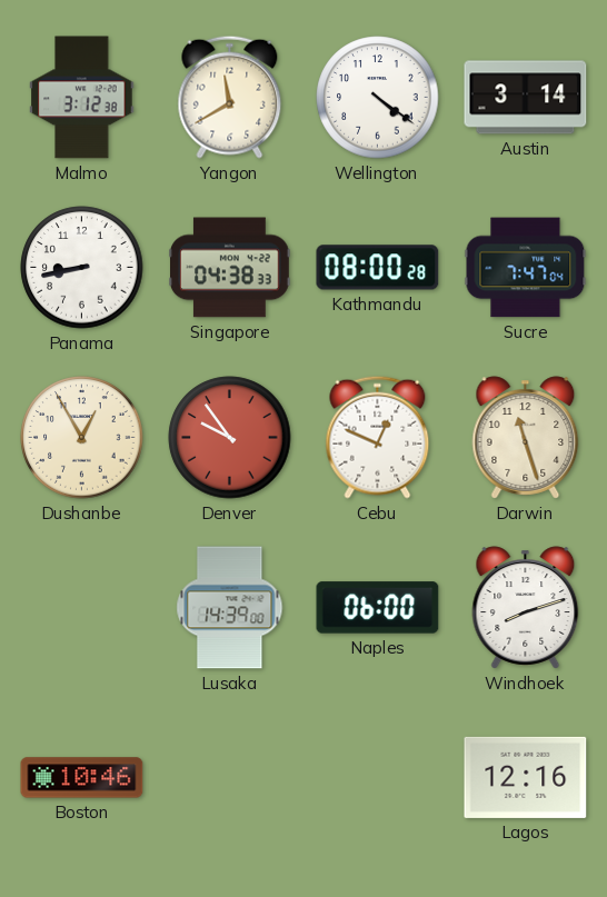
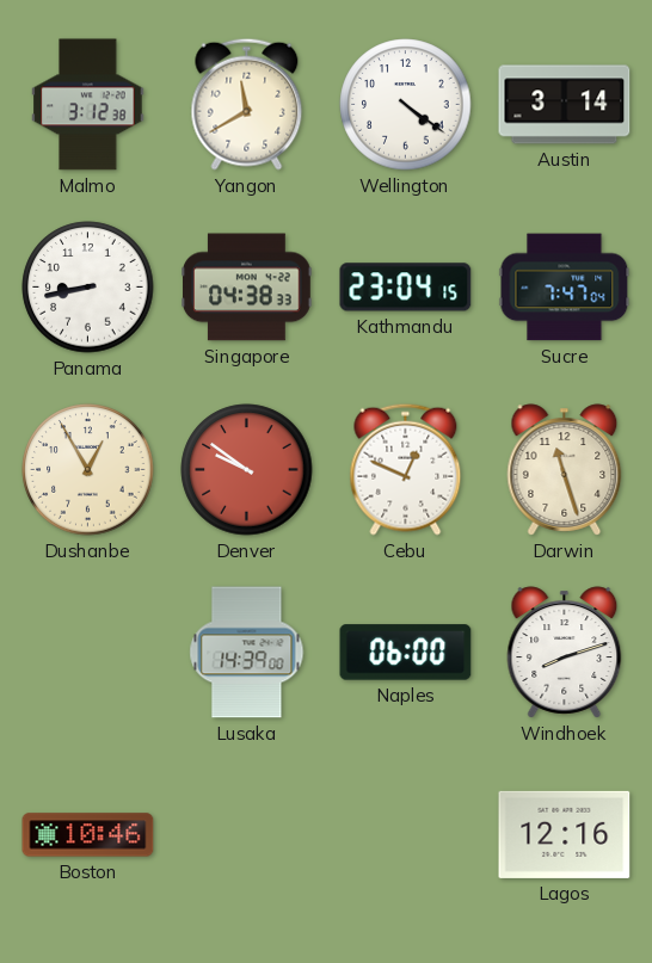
Kathmandu: 08:00 -> 23:04
Denver: 9:54 -> 9:51
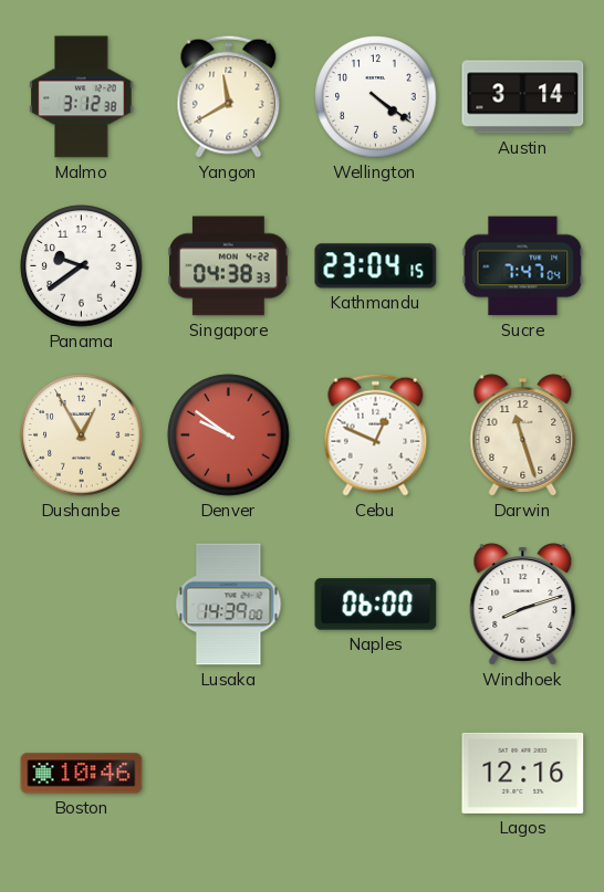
Panama: 8:43 -> 9:39
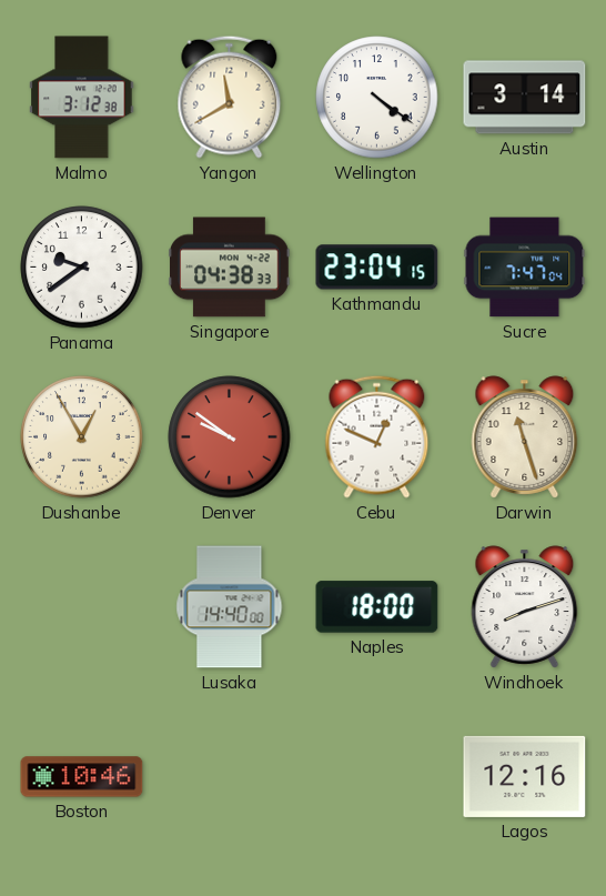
Lusaka: 14:39 -> 14:40
Naples: 06:00 -> 18:00
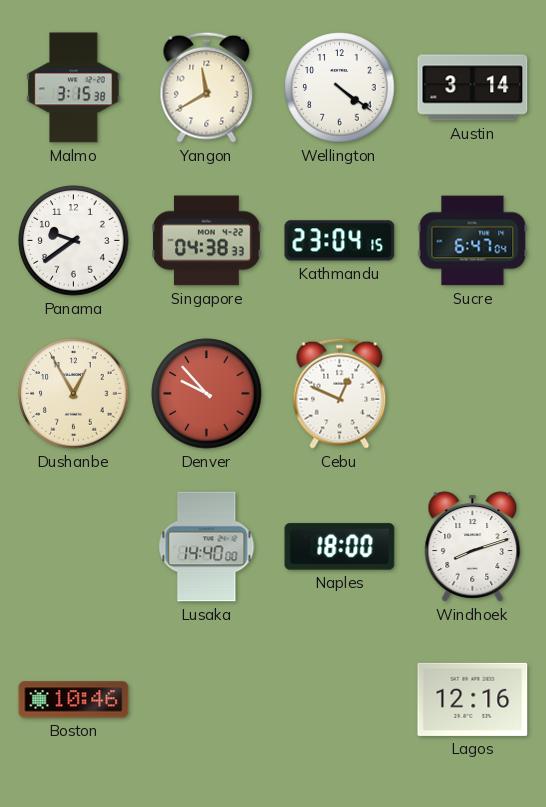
Malmo: 3:12 -> 3:15
Sucre: 7:47 -> 6:47
Denver: 9:51 -> 9:53
Darwin: 11:27 -> none
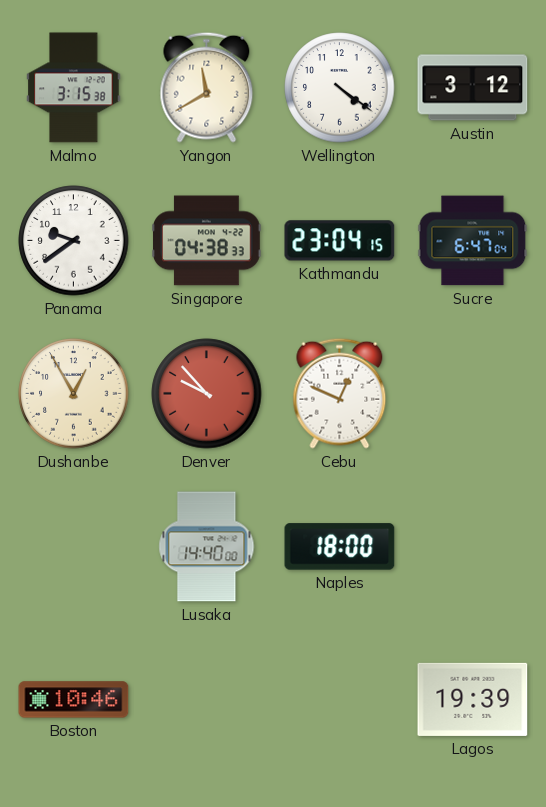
Austin: 3:14 -> 3:12
Windhoek: 8:12 -> none
Lagos: 12:16 -> 19:39
